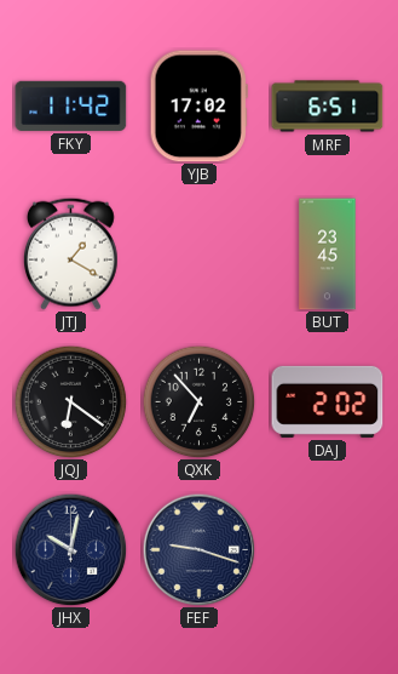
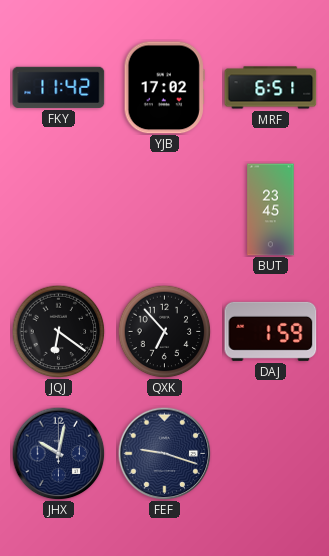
JTJ: 1:20 -> none
DAJ: 2:02 -> 1:59
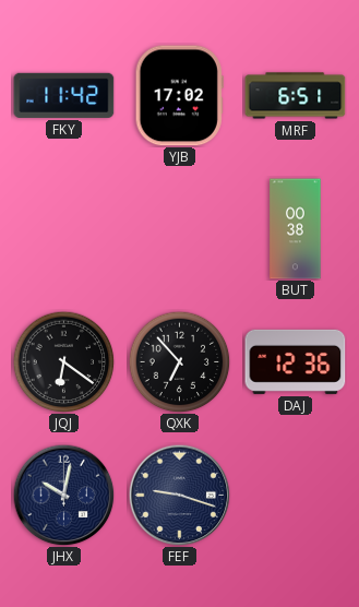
BUT: 23:45 -> 00:38
DAJ: 1:59 -> 12:36
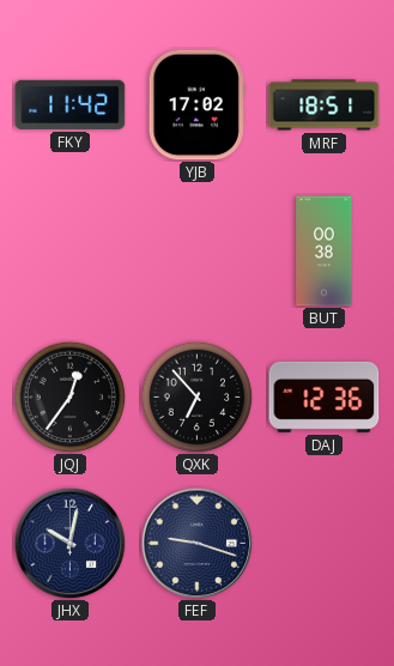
MRF: 6:51 -> 18:51
JQJ: 6:21 -> 12:36
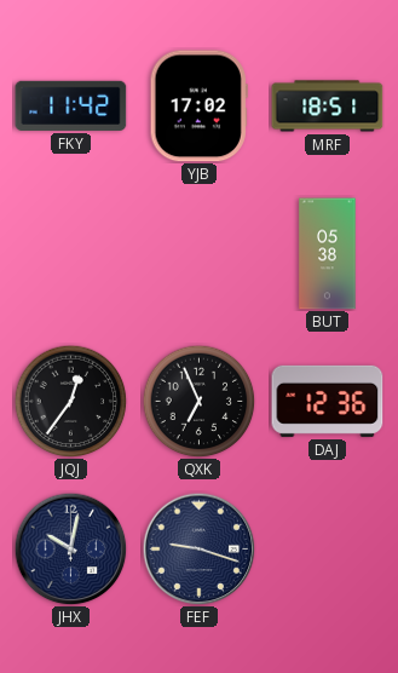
BUT: 00:38 -> 05:38
QXK: 6:53 -> 6:56
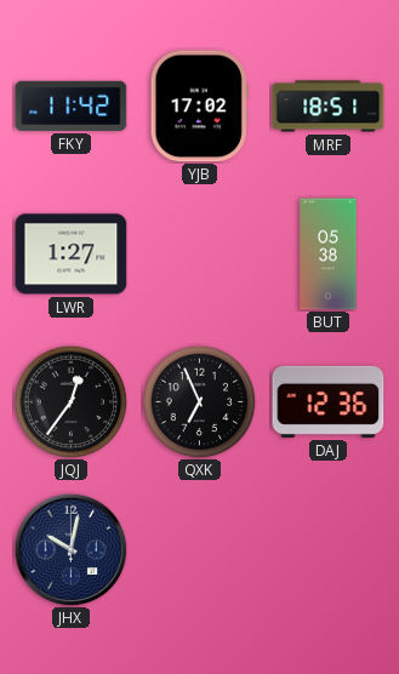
LWR: none -> 1:27
FEF: 9:18 -> none
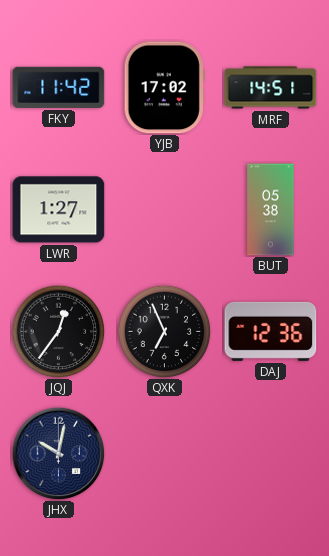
MRF: 18:51 -> 14:51
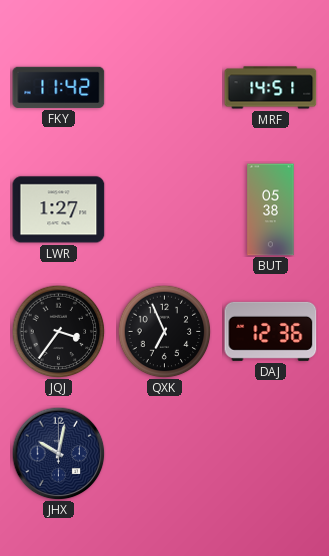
YJB: 17:02 -> none
JQJ: 12:36 -> 3:36
